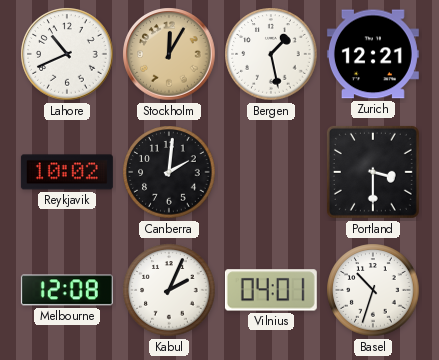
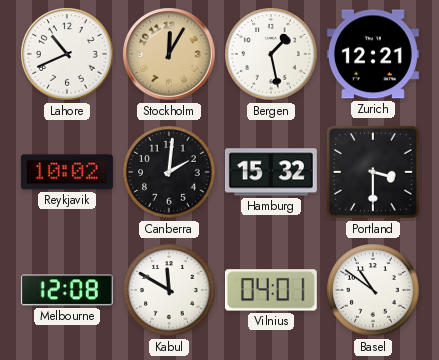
Hamburg: none -> 15:32
Kabul: 2:04 -> 11:50
Basel: 10:33 -> 10:51
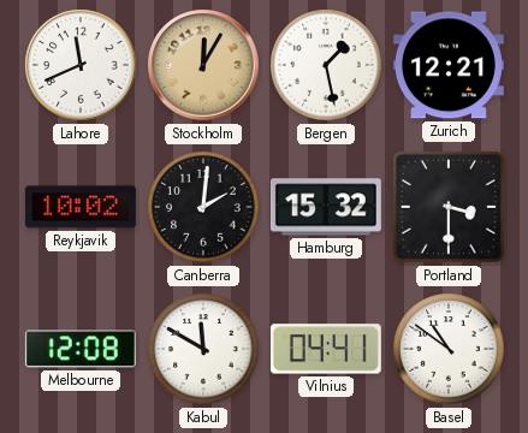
Lahore: 10:41 -> 11:41
Vilnius: 04:01 -> 04:41
